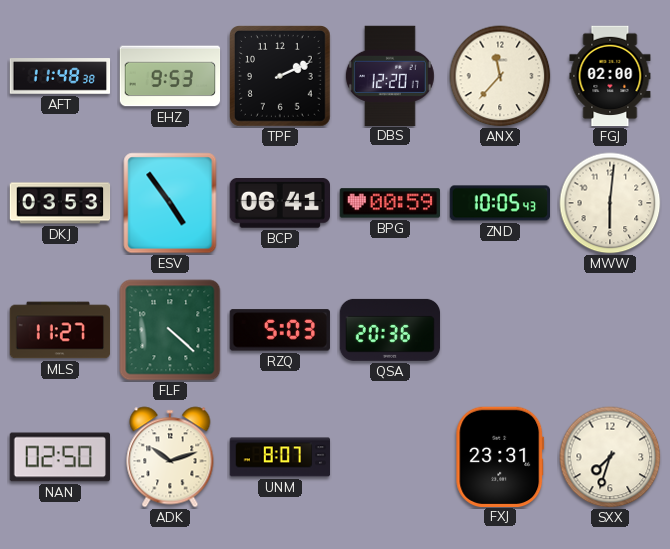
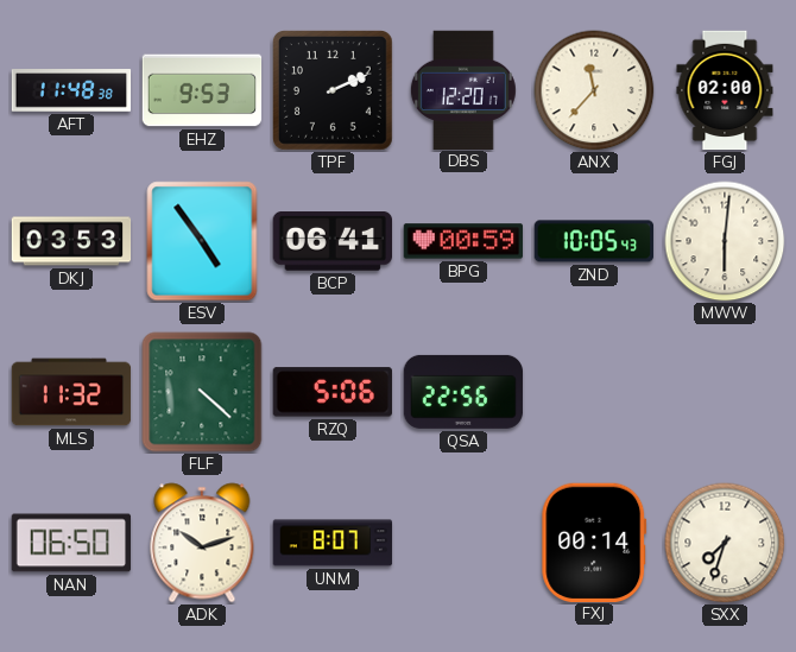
MLS: 11:27 -> 11:32
RZQ: 5:03 -> 5:06
QSA: 20:36 -> 22:56
NAN: 02:50 -> 06:50
FXJ: 23:31 -> 00:14
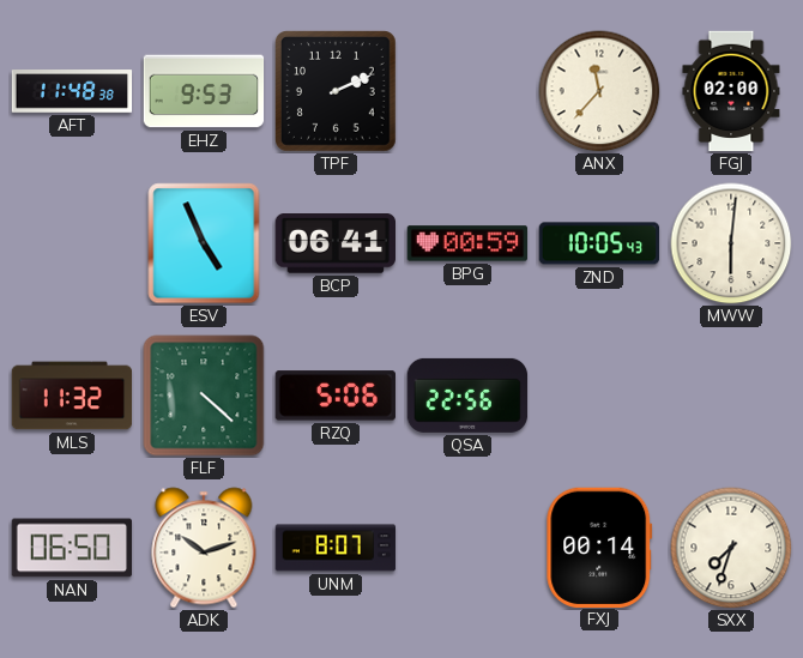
DBS: 12:20 -> none
DKJ: 03:53 -> none
ESV: 4:54 -> 4:56
